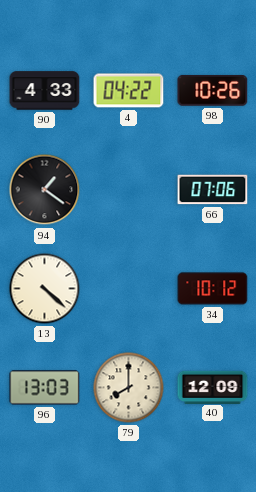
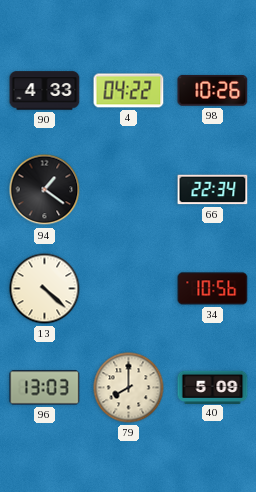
66: 07:06 -> 22:34
34: 10:12 -> 10:56
40: 12:09 -> 5:09
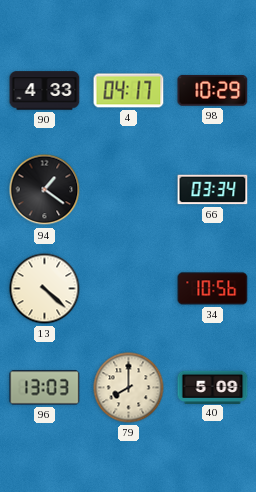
4: 04:22 -> 04:17
98: 10:26 -> 10:29
66: 22:34 -> 03:34
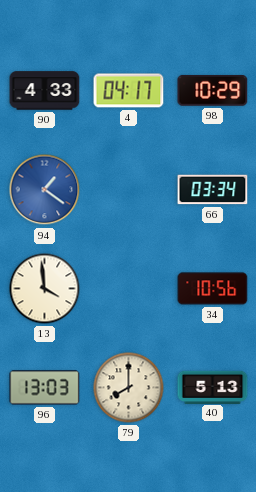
94 dial: black -> blue
13: 4:22 -> 3:59
40: 5:09 -> 5:13
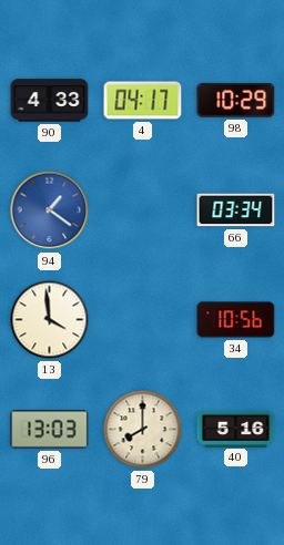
40: 5:13 -> 5:16
